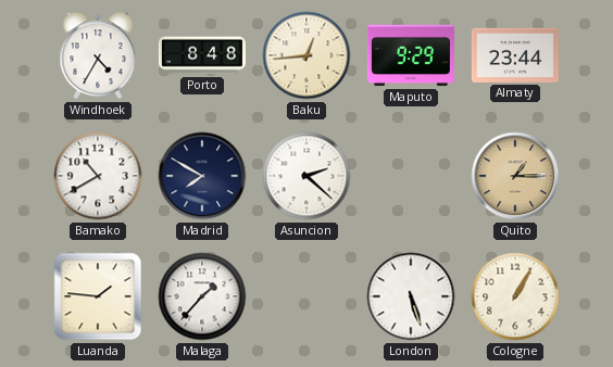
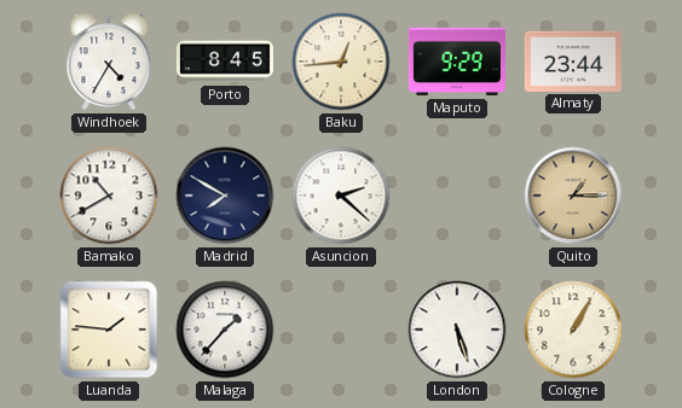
Porto: 8:48 -> 8:45
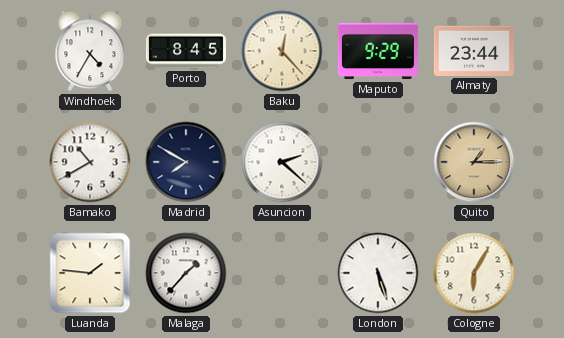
Baku: 12:44 -> 12:23
Cologne: 1:05 -> 6:05
